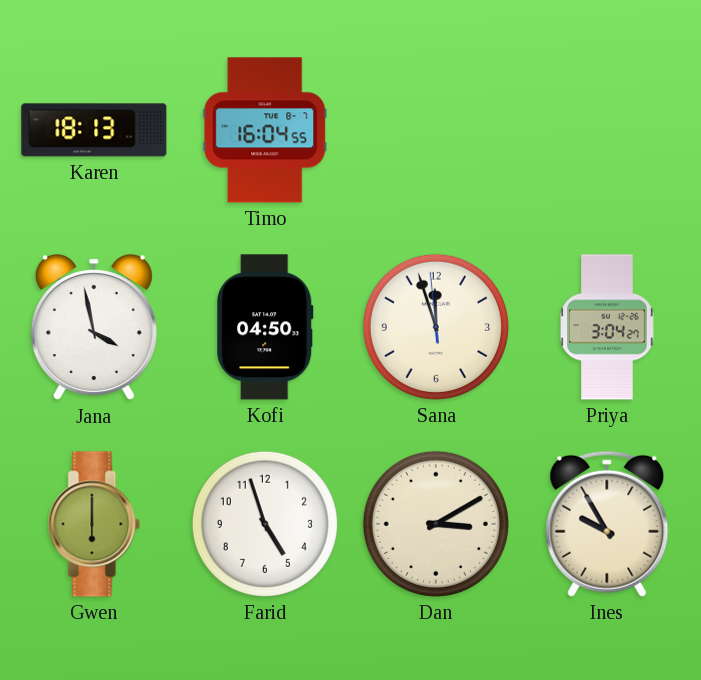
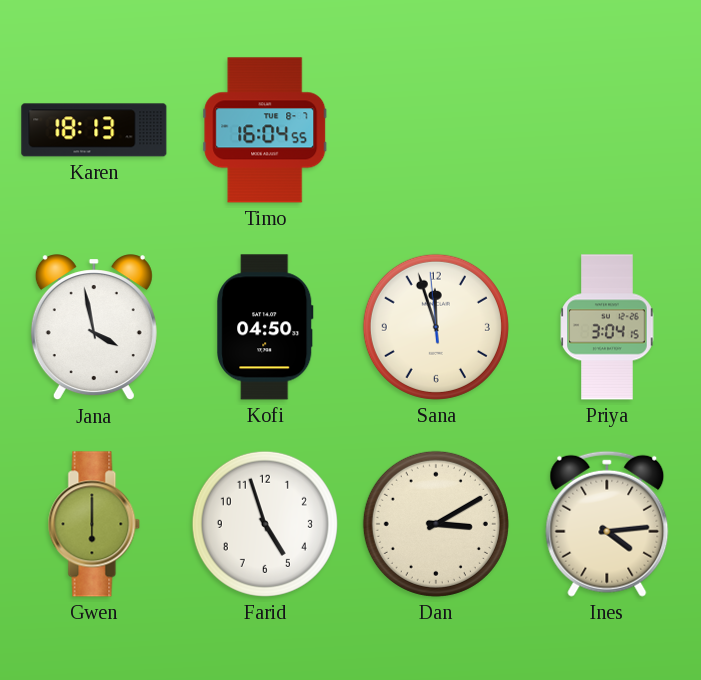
Priya: 3:04:27 -> 3:04:15
Ines: 9:55 -> 4:14
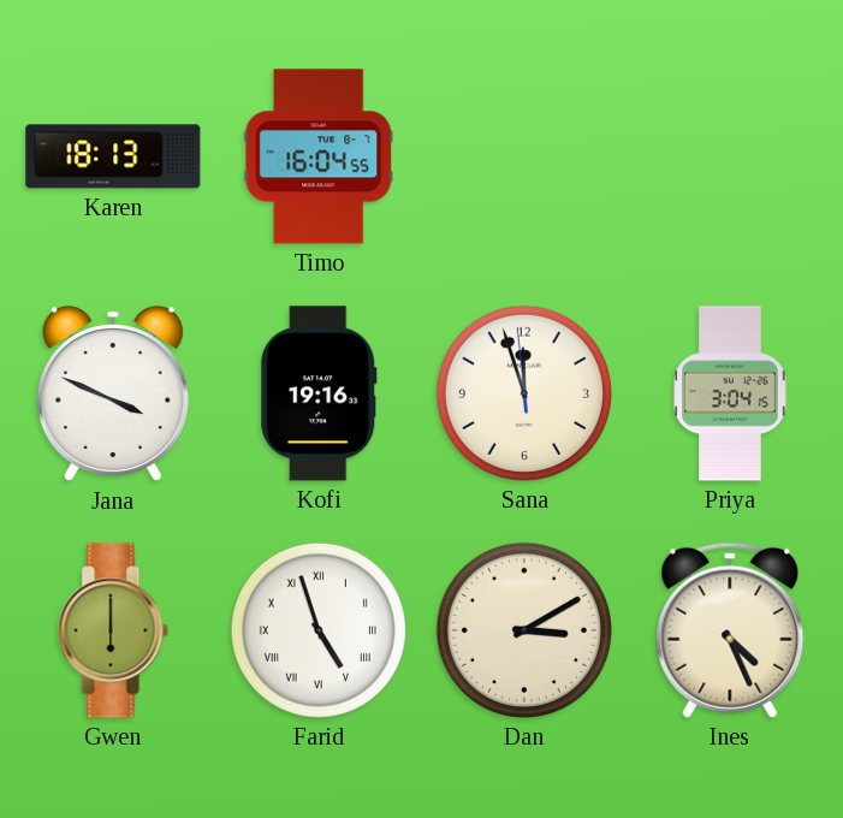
Jana: 3:58 -> 3:49
Kofi: 04:50 -> 19:16
Farid numerals: Arabic -> Roman
Ines: 4:14 -> 4:26
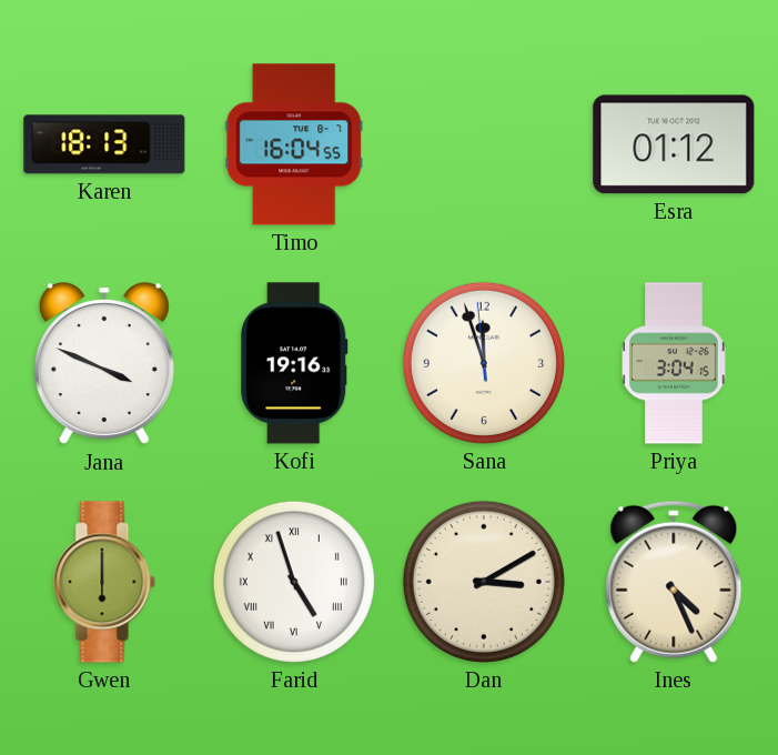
Esra: none -> 01:12
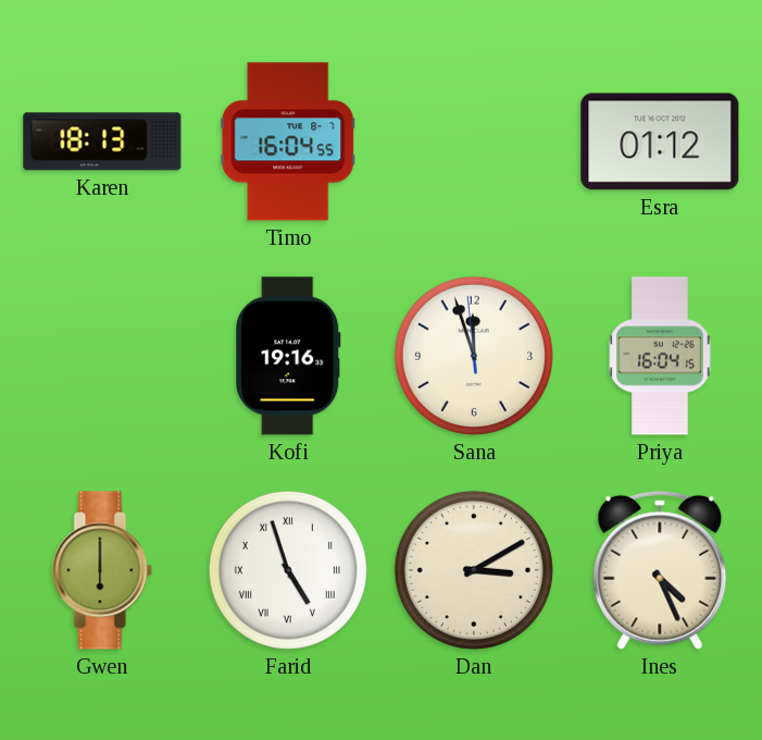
Jana: 3:49 -> none
Priya: 3:04 -> 16:04
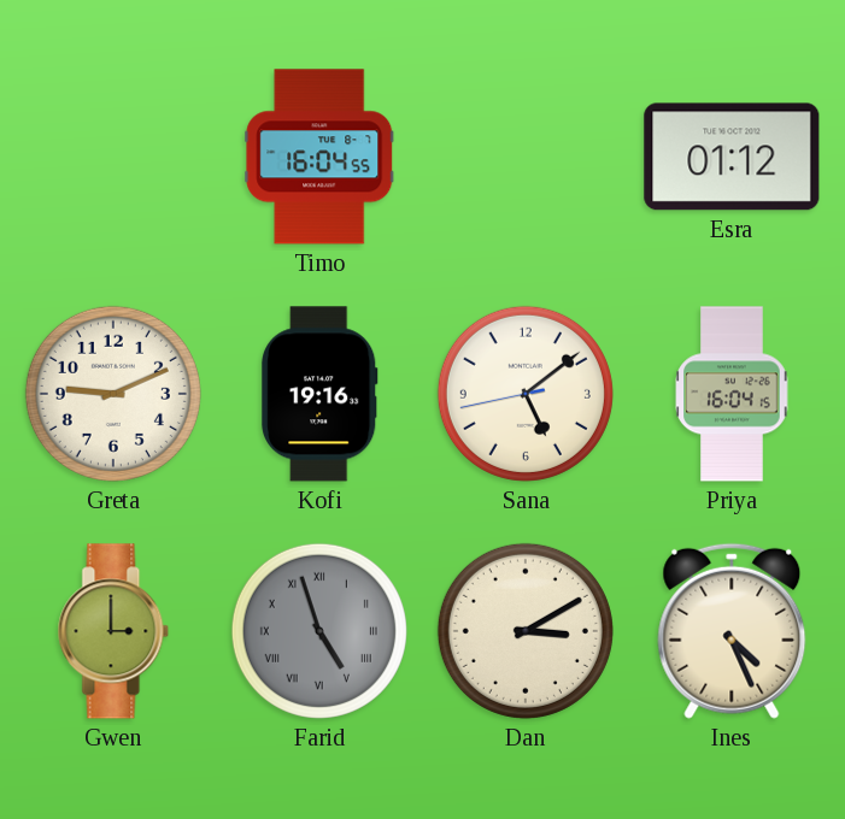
Karen: 18:13 -> none
Greta: none -> 9:11
Sana: 11:56 -> 5:08
Gwen: 6:00 -> 3:00
Farid dial: white -> grey
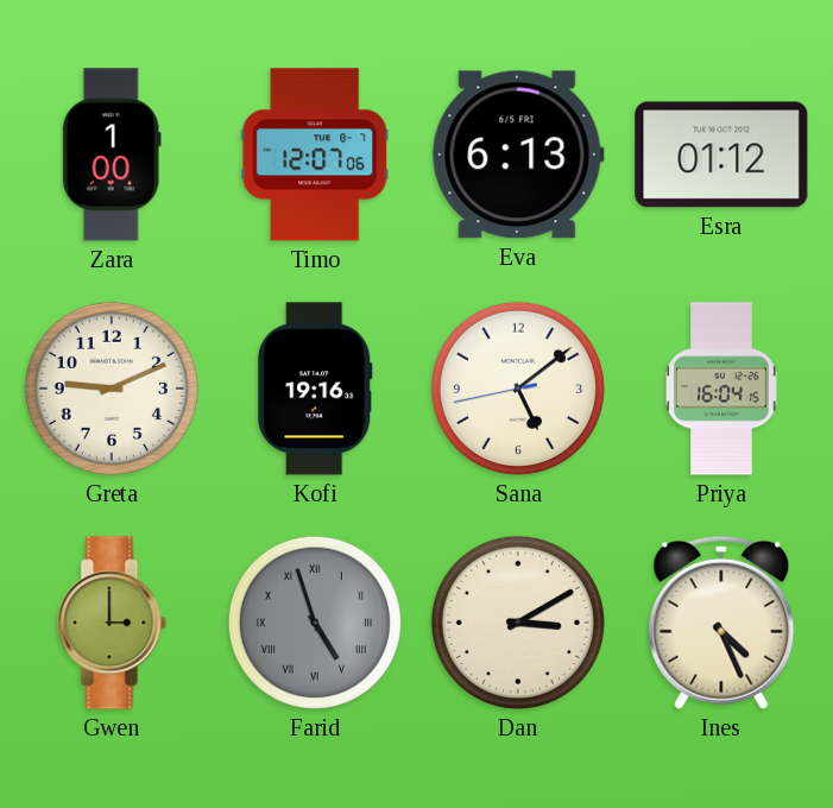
Zara: none -> 1:00
Timo: 16:04 -> 12:07
Eva: none -> 6:13
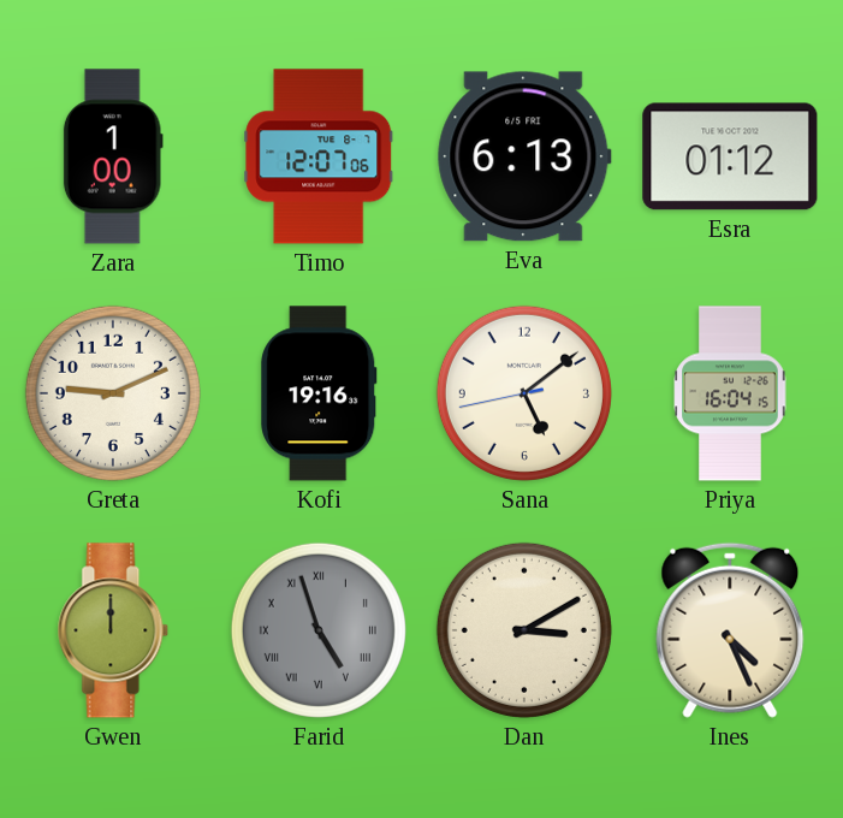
Gwen: 3:00 -> 12:00
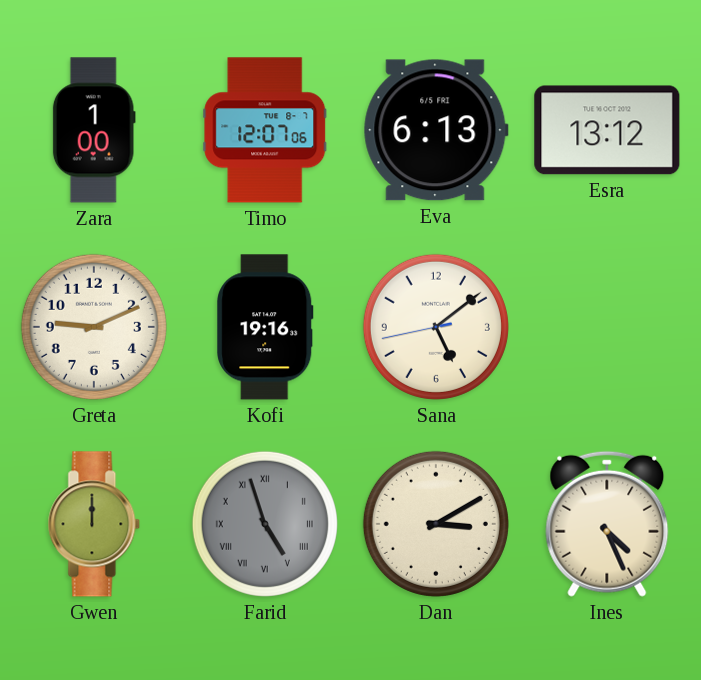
Esra: 01:12 -> 13:12
Priya: 16:04 -> none
